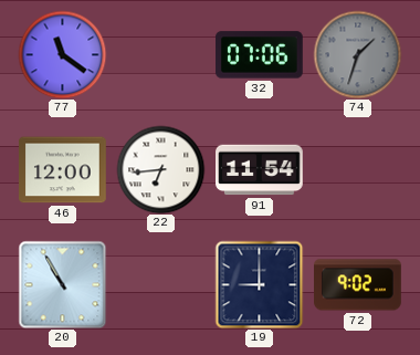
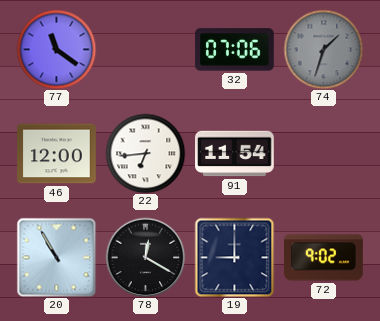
78: none -> 12:20
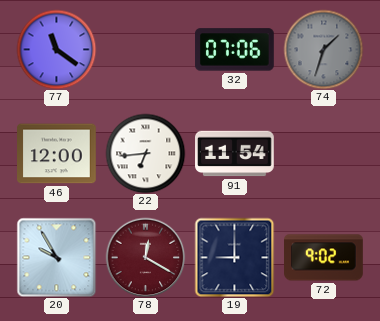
20: 10:55 -> 9:55
78 dial: black -> burgundy
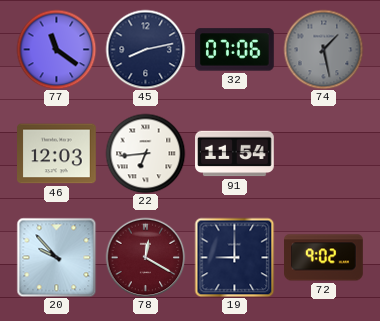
45: none -> 8:13
74: 1:33 -> 1:28
46: 12:00 -> 12:03
20: 9:55 -> 9:53
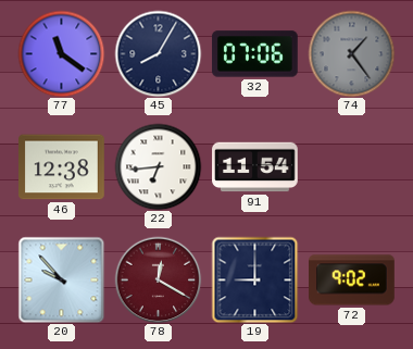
45: 8:13 -> 8:05
74: 1:28 -> 1:24
46: 12:03 -> 12:38
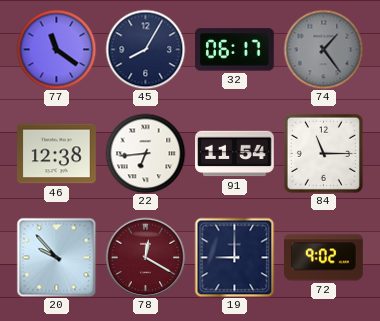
32: 07:06 -> 06:17
84: none -> 11:15
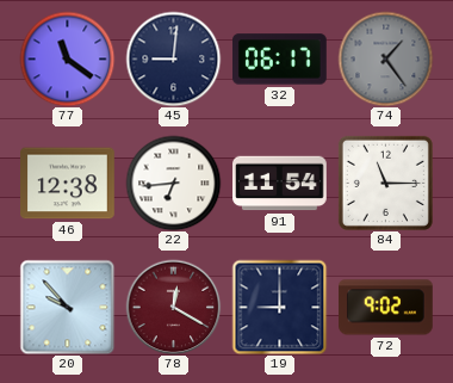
45: 8:05 -> 9:01
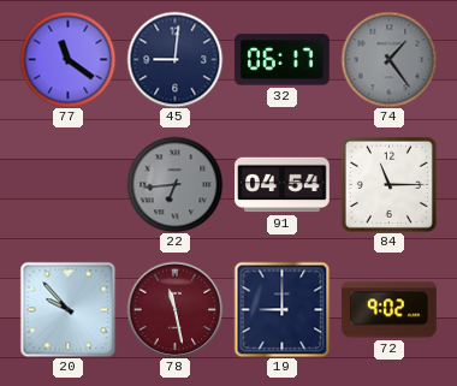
46: 12:38 -> none
22 dial: white -> grey
91: 11:54 -> 04:54
78: 12:20 -> 11:28
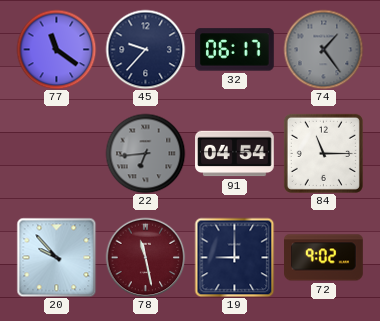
45: 9:01 -> 9:37
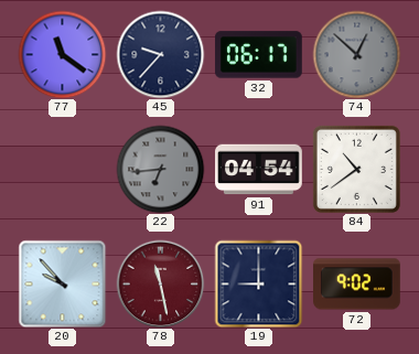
74: 1:24 -> 12:52
84: 11:15 -> 10:39
